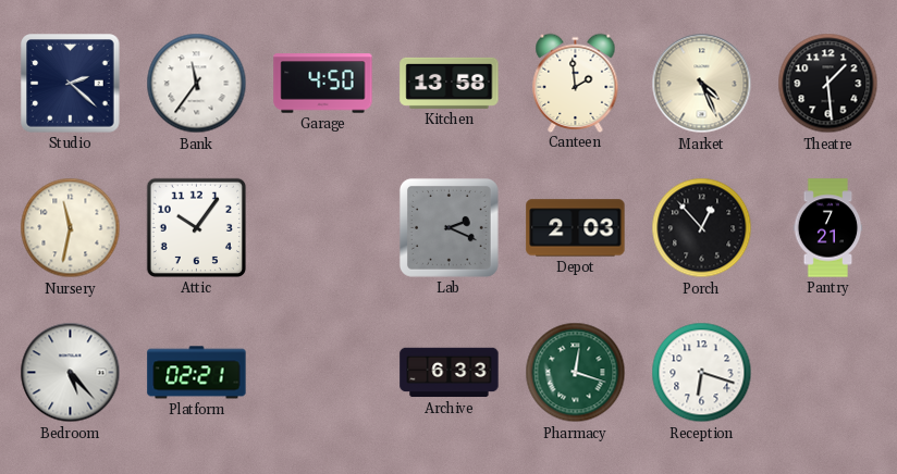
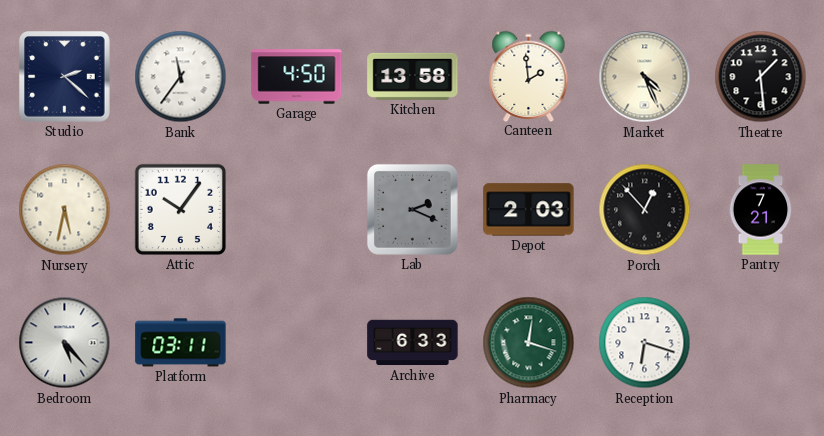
Nursery: 11:32 -> 5:32
Platform: 02:21 -> 03:11
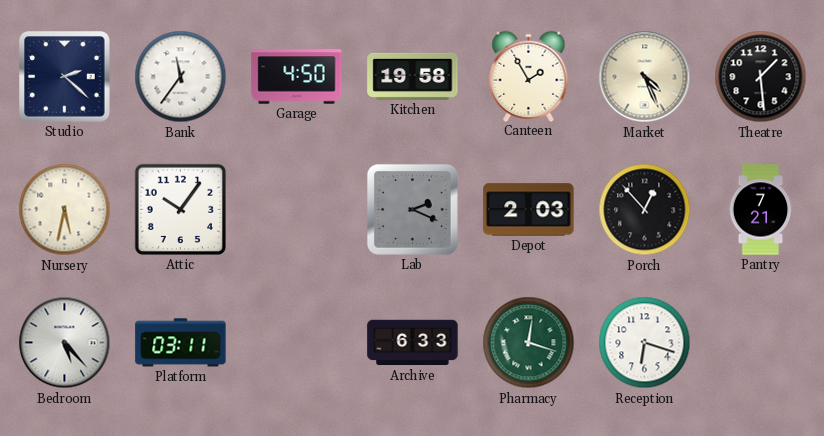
Kitchen: 13:58 -> 19:58
Canteen: 1:59 -> 1:55
